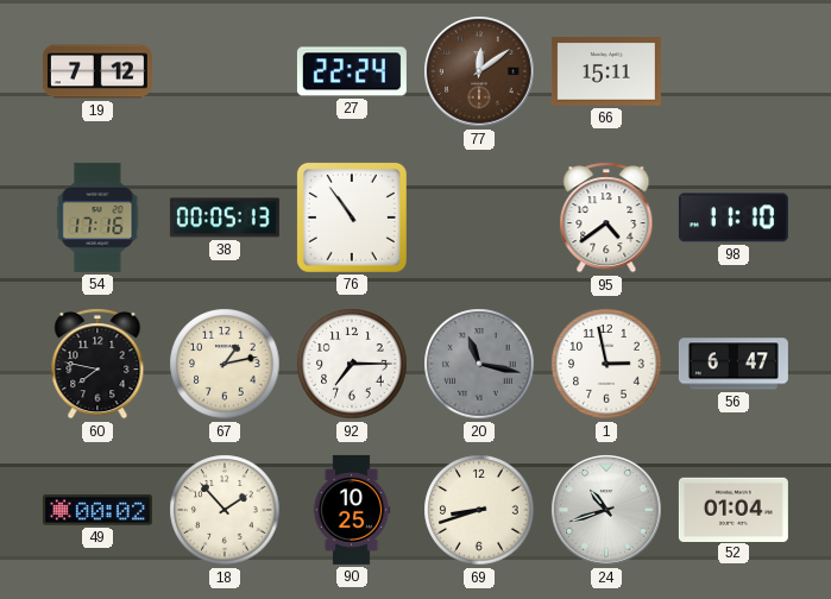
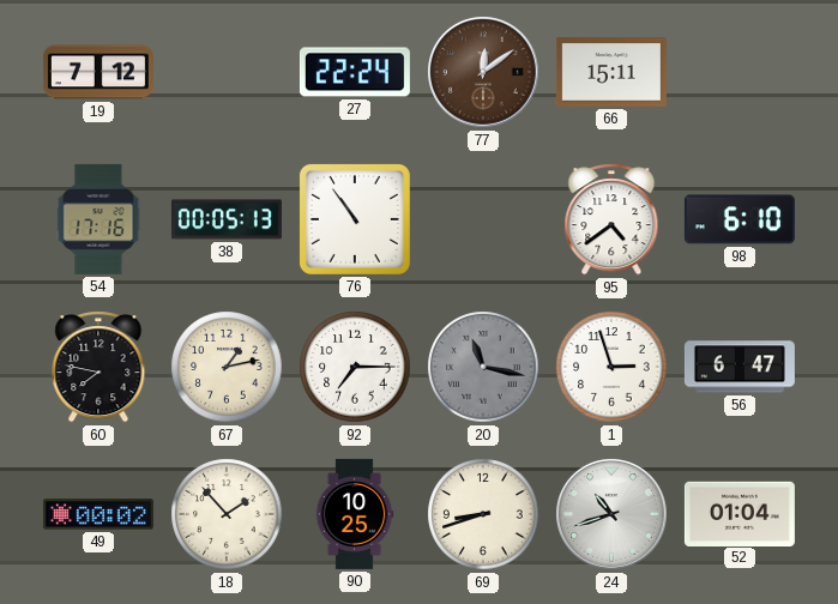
98: 11:10 -> 6:10
1: 2:58 -> 2:57
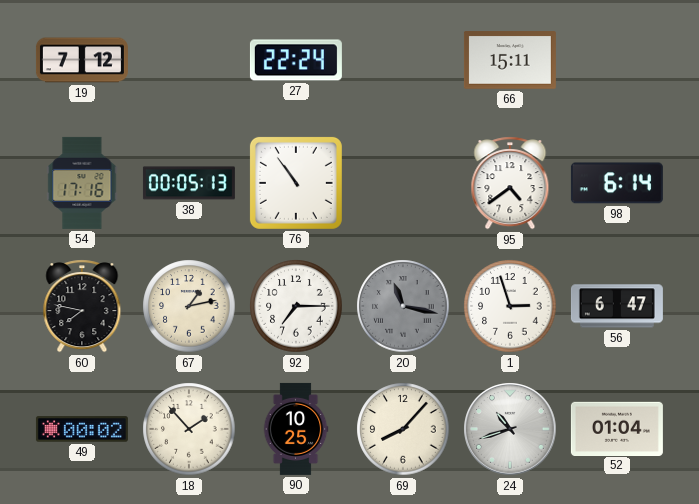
77: 12:09 -> none
98: 6:10 -> 6:14
69: 8:42 -> 8:07
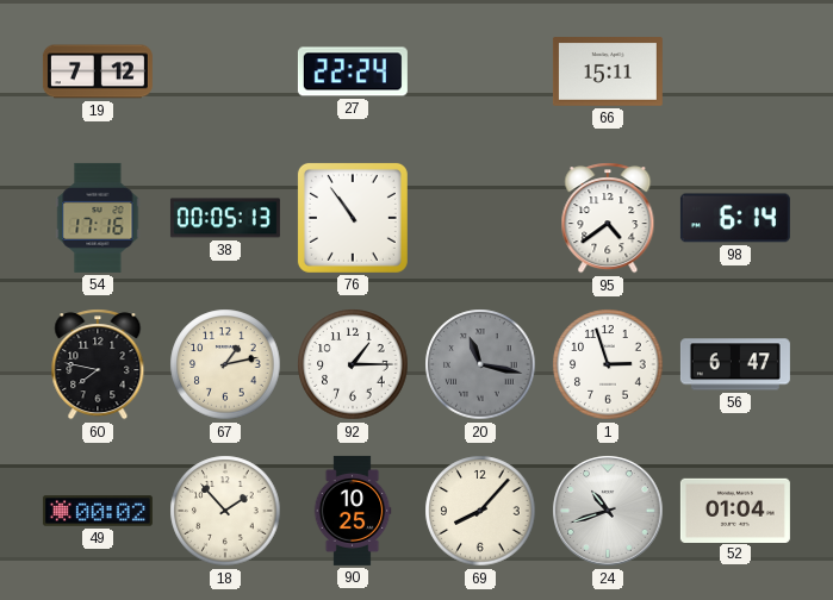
92: 7:15 -> 1:15
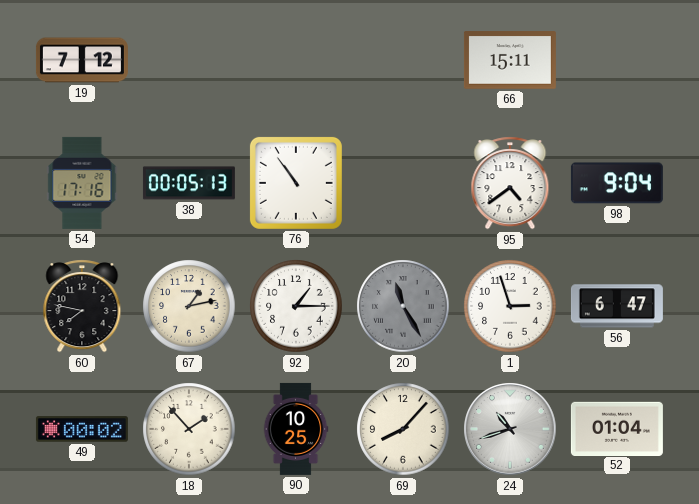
27: 22:24 -> none
98: 6:14 -> 9:04
20: 11:17 -> 11:25
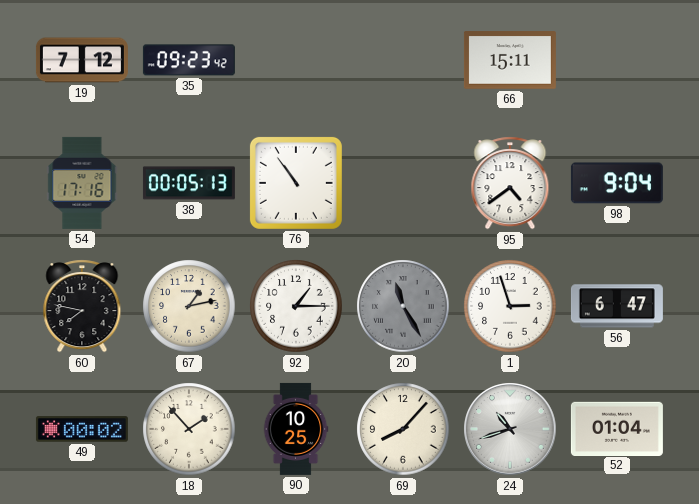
35: none -> 09:23
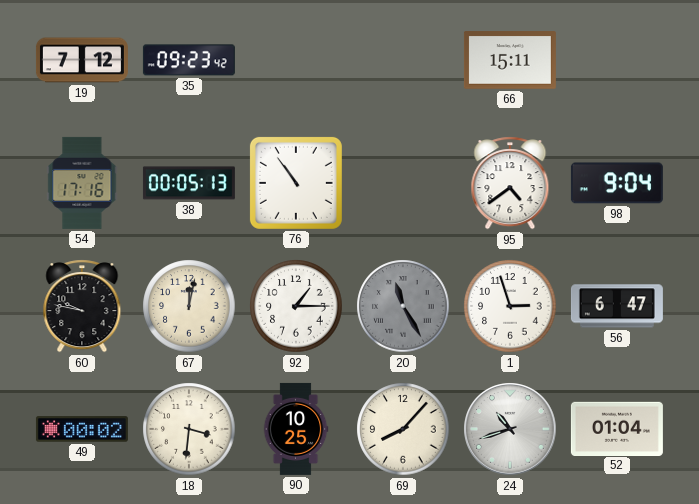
60: 7:47 -> 9:47
67: 1:13 -> 12:02
18: 1:53 -> 3:31
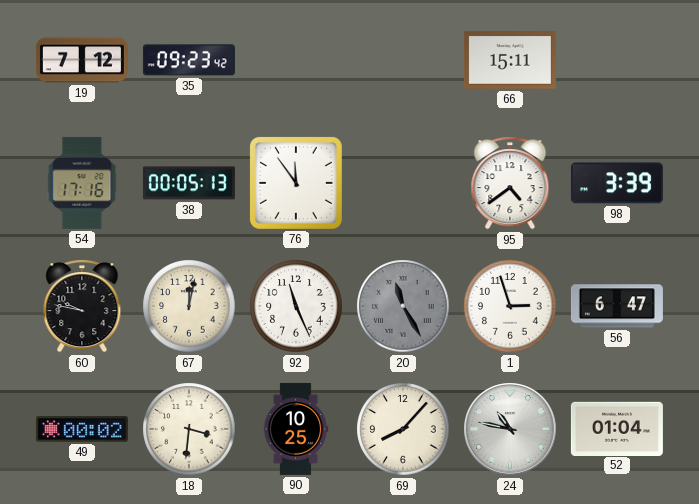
76: 10:54 -> 11:54
98: 9:04 -> 3:39
92: 1:15 -> 11:26
24: 10:42 -> 10:47
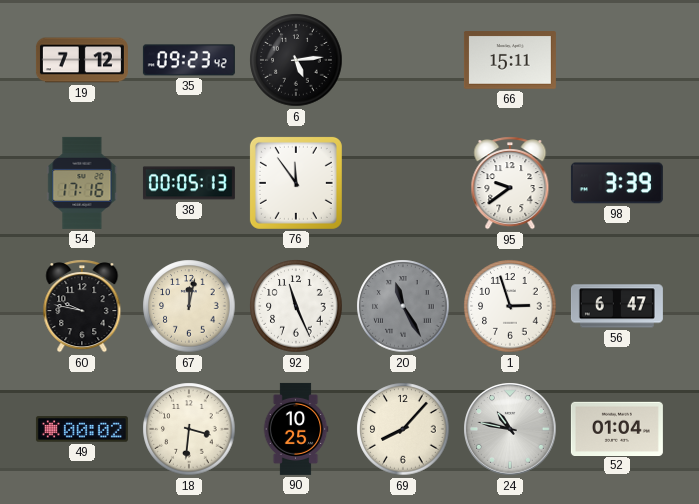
6: none -> 5:14
95: 4:39 -> 9:39
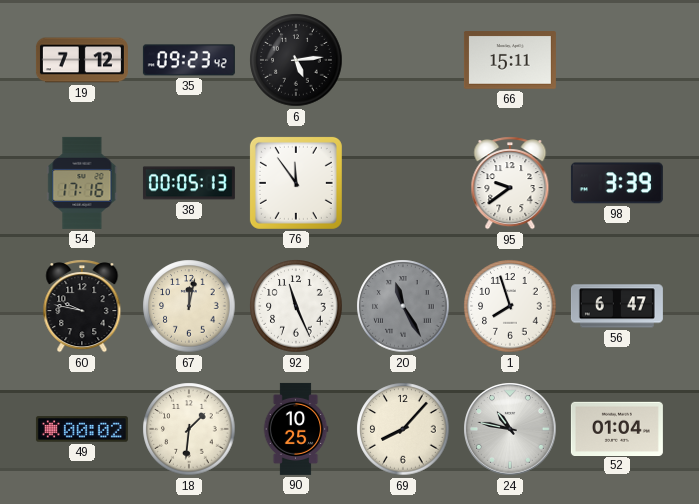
1: 2:57 -> 7:57
18: 3:31 -> 1:31
